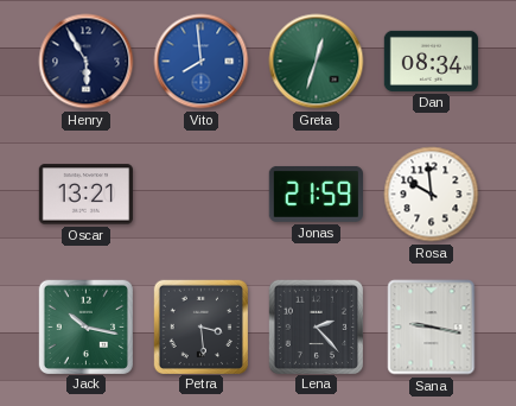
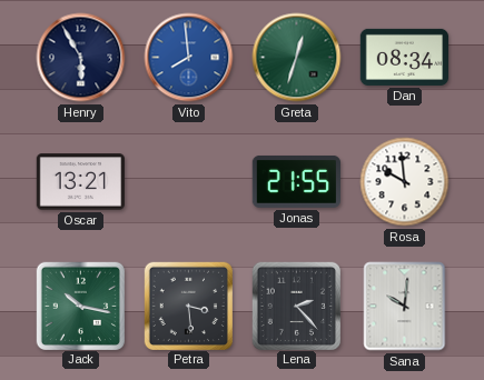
Jonas: 21:59 -> 21:55
Sana: 9:17 -> 10:01
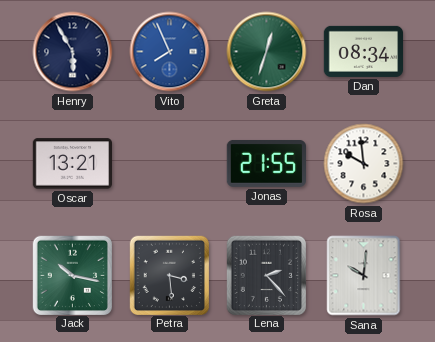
Vito: 7:59 -> 7:56
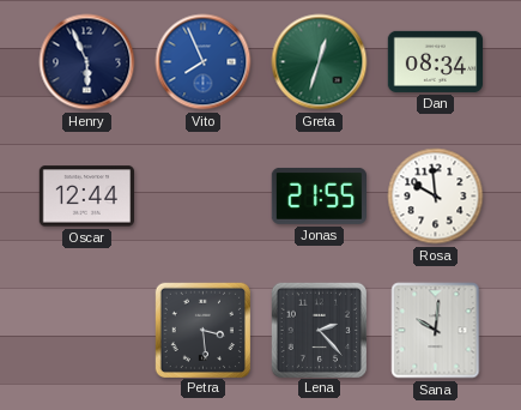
Henry: 5:55 -> 5:56
Oscar: 13:21 -> 12:44
Jack: 10:17 -> none
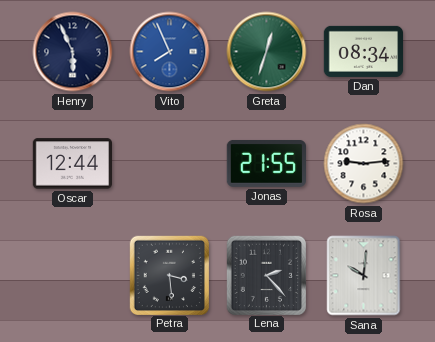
Rosa: 9:59 -> 9:14
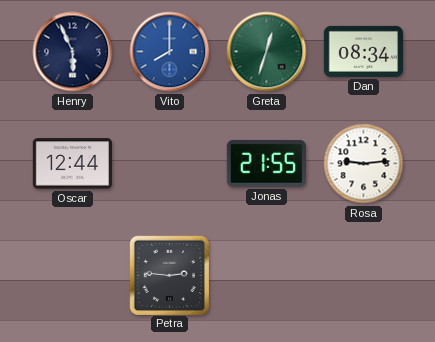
Vito: 7:56 -> 8:00
Petra: 3:29 -> 2:46
Lena: 2:23 -> none
Sana: 10:01 -> none
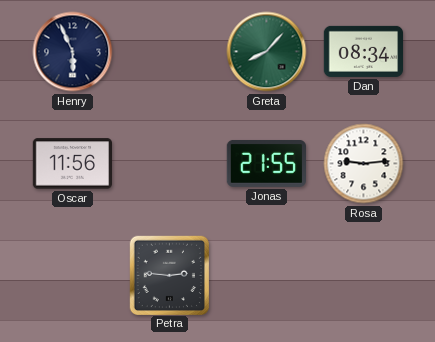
Vito: 8:00 -> none
Greta: 12:33 -> 8:07
Oscar: 12:44 -> 11:56
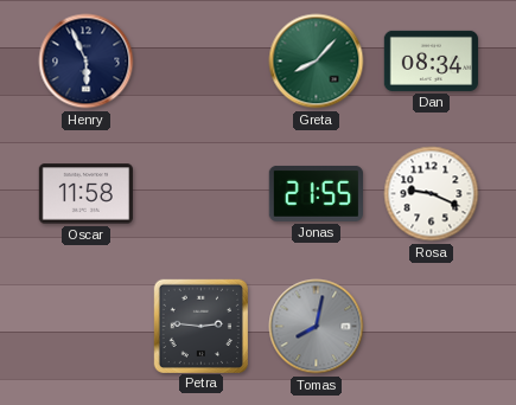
Oscar: 11:56 -> 11:58
Rosa: 9:14 -> 9:19
Tomas: none -> 8:02
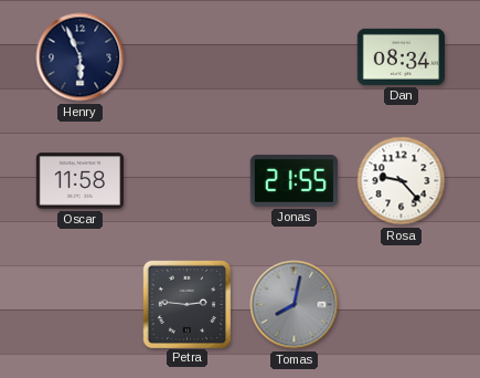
Greta: 8:07 -> none
Rosa: 9:19 -> 9:23
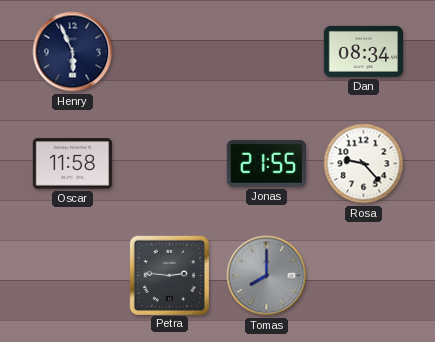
Tomas: 8:02 -> 8:00
